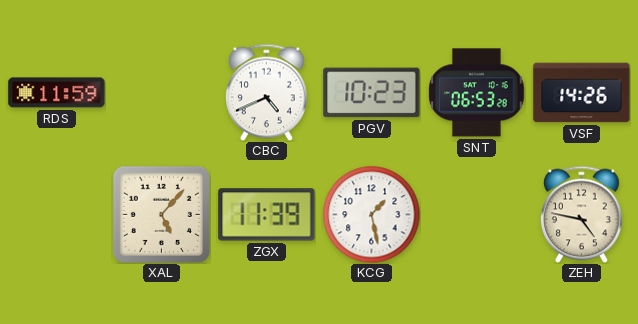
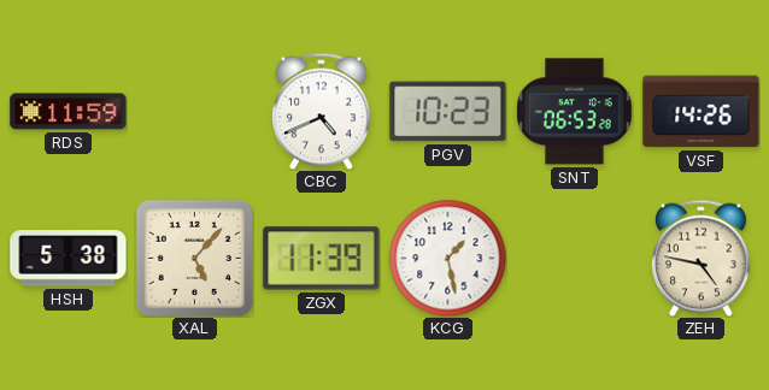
HSH: none -> 5:38
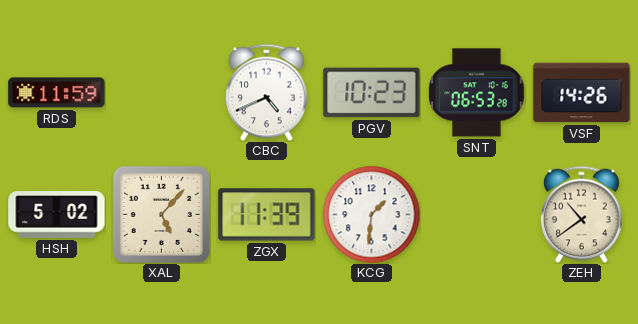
HSH: 5:38 -> 5:02
KCG: 1:28 -> 1:31
ZEH: 4:47 -> 10:39
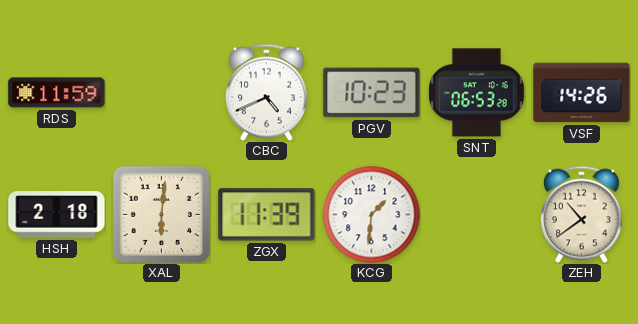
HSH: 5:02 -> 2:18
XAL: 5:07 -> 6:01
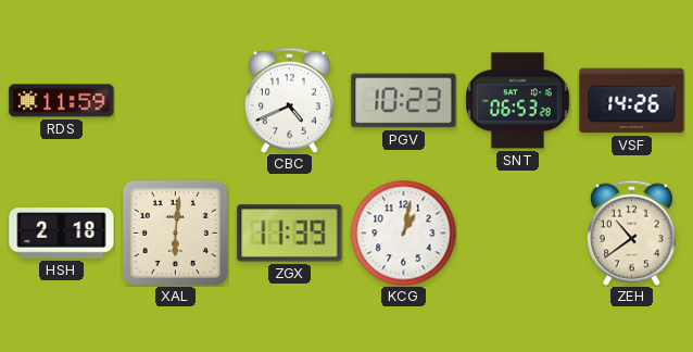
KCG: 1:31 -> 1:02
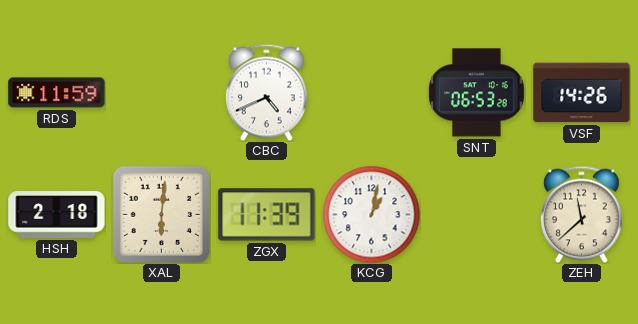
PGV: 10:23 -> none
ZEH: 10:39 -> 11:38
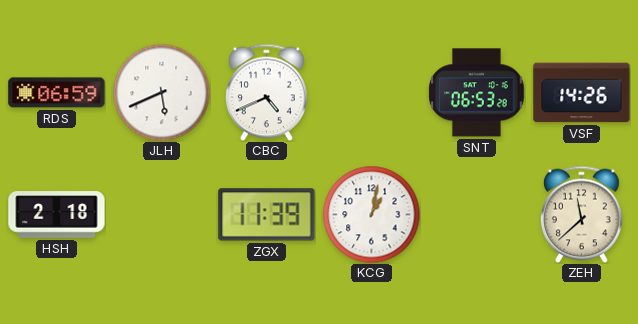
RDS: 11:59 -> 06:59
JLH: none -> 5:41
XAL: 6:01 -> none
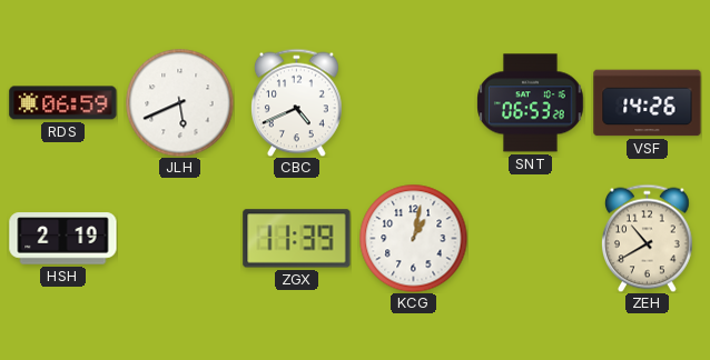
HSH: 2:18 -> 2:19
ZEH: 11:38 -> 10:40
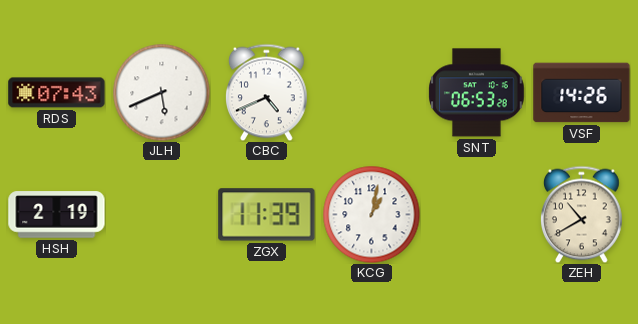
RDS: 06:59 -> 07:43
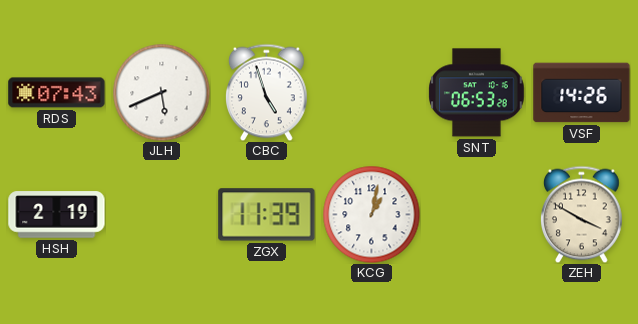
CBC: 4:41 -> 4:57
ZEH: 10:40 -> 3:50
